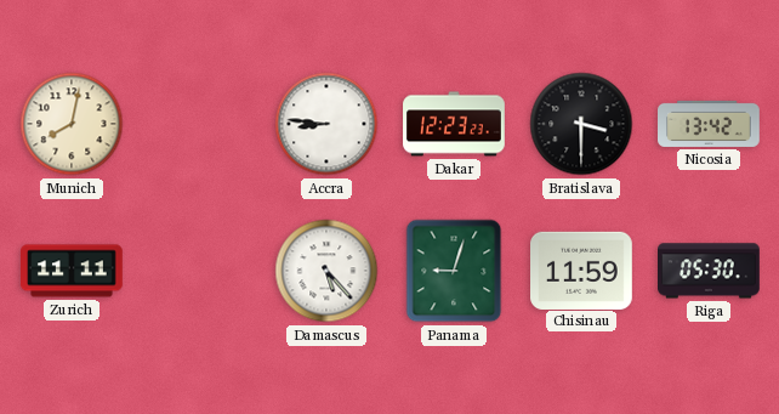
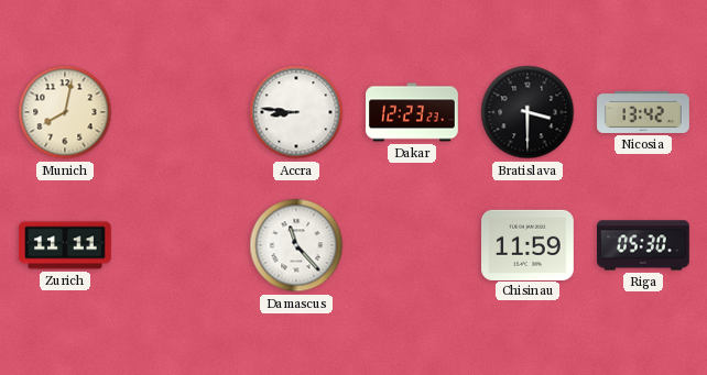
Damascus: 5:23 -> 11:23
Panama: 9:03 -> none
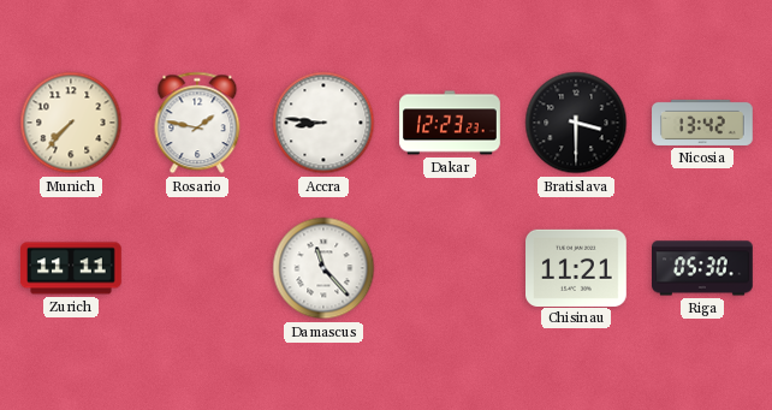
Munich: 8:02 -> 7:37
Rosario: none -> 1:47
Chisinau: 11:59 -> 11:21
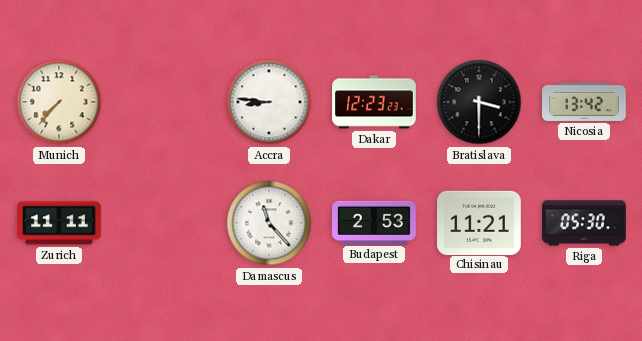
Rosario: 1:47 -> none
Budapest: none -> 2:53
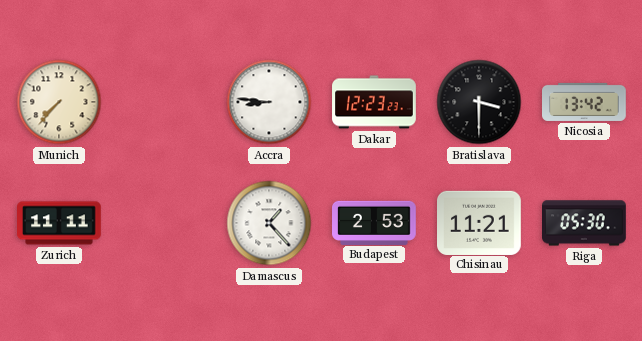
Damascus: 11:23 -> 1:23
